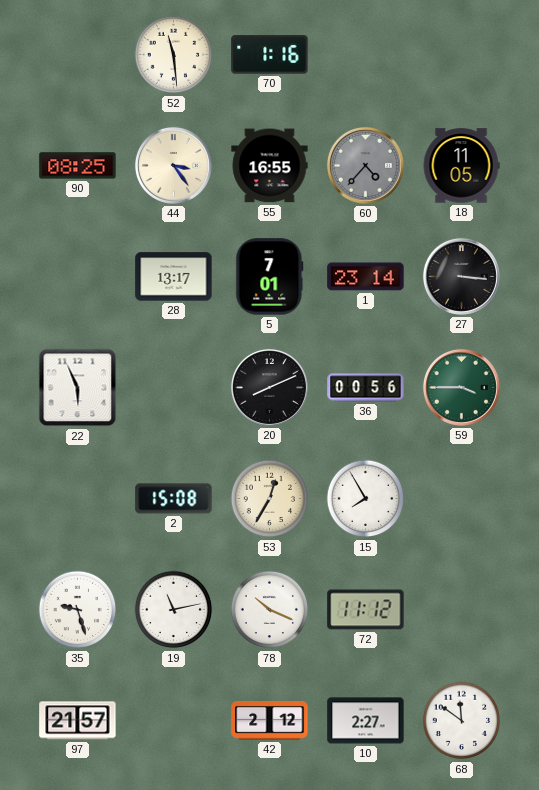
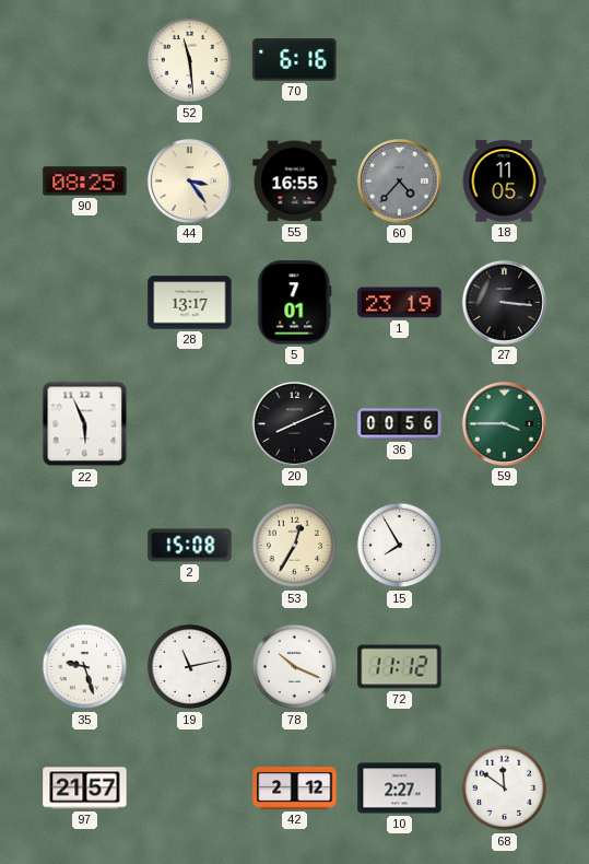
70: 1:16 -> 6:16
1: 23:14 -> 23:19
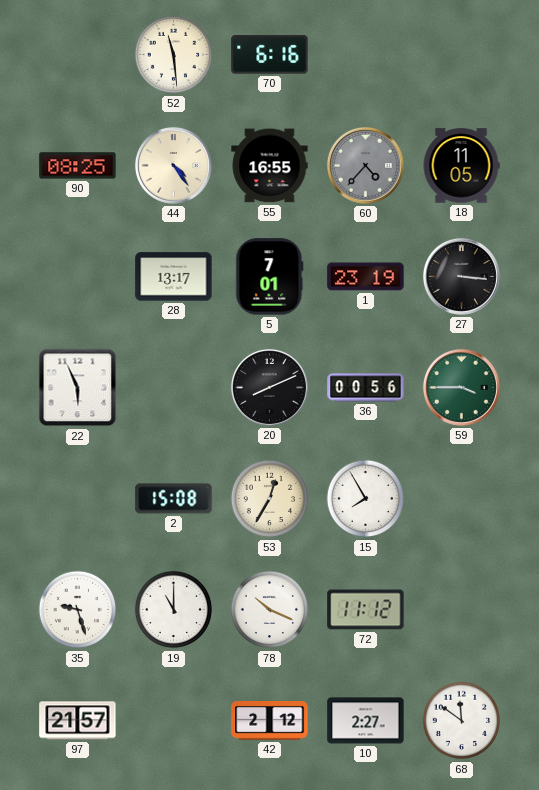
44: 3:24 -> 4:24
19: 11:13 -> 11:00
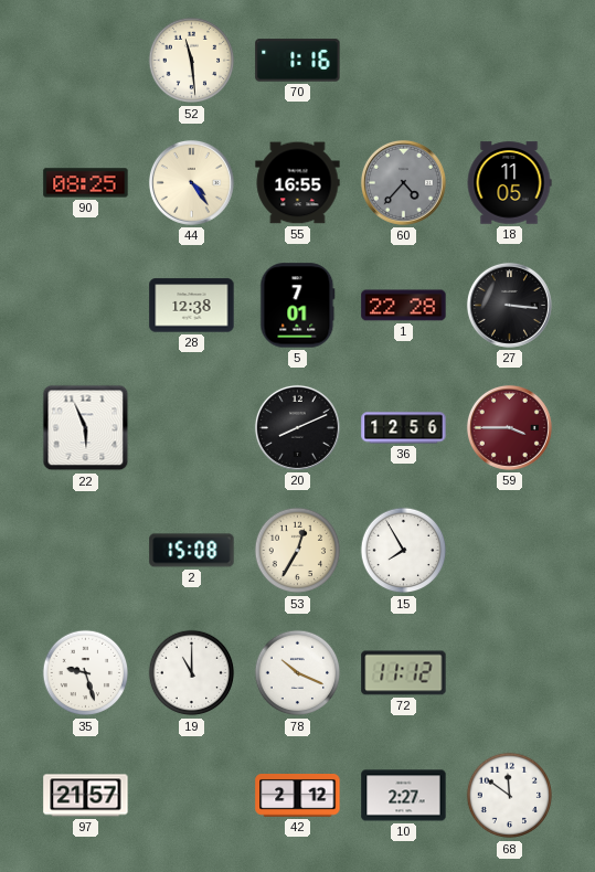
70: 6:16 -> 1:16
28: 13:17 -> 12:38
1: 23:19 -> 22:28
36: 00:56 -> 12:56
59 dial: green -> burgundy
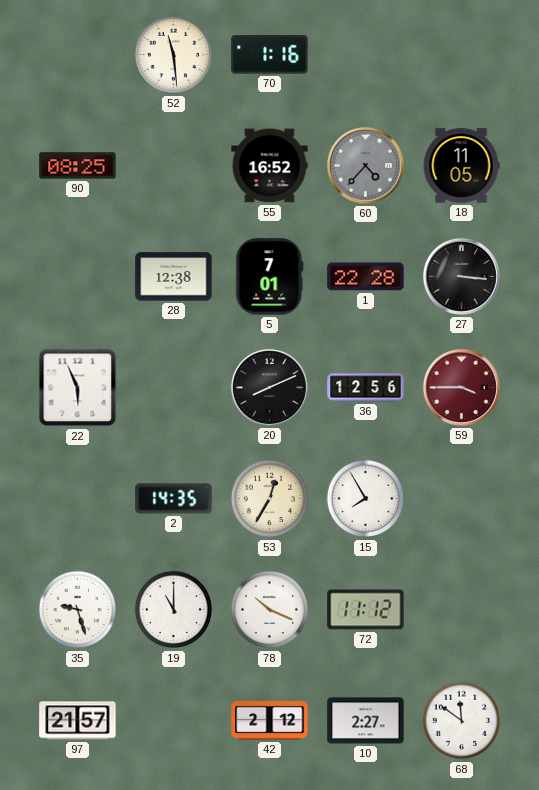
44: 4:24 -> none
55: 16:55 -> 16:52
2: 15:08 -> 14:35
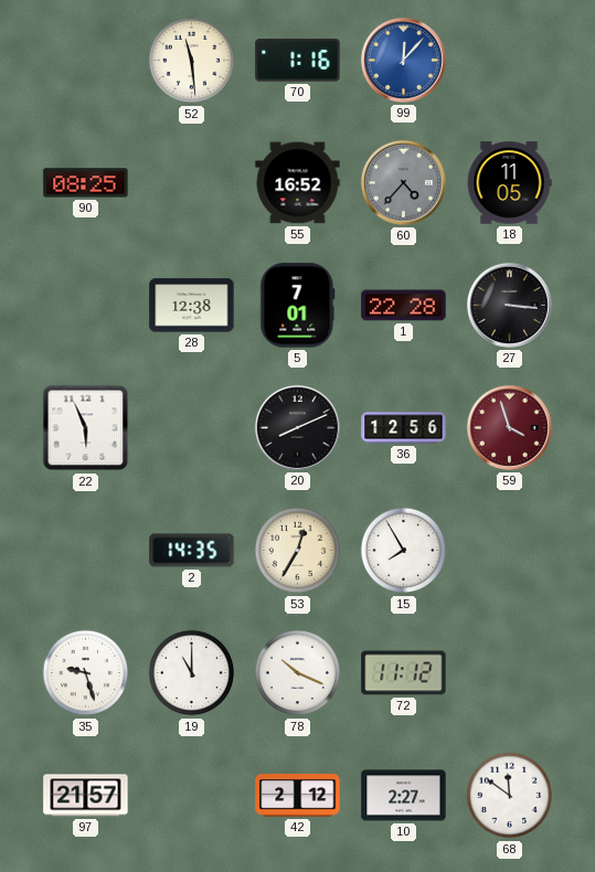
99: none -> 12:07
59: 3:45 -> 3:57
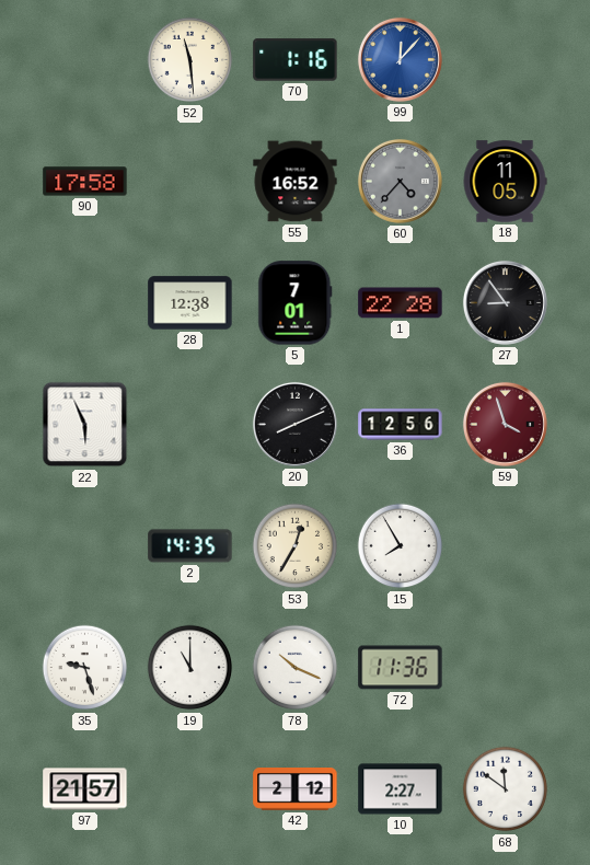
90: 08:25 -> 17:58
27: 3:16 -> 8:54
72: 11:12 -> 11:36
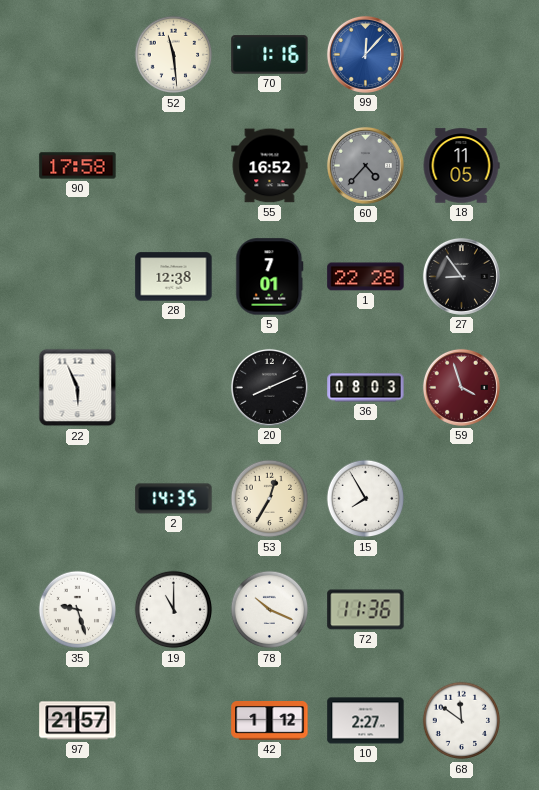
36: 12:56 -> 08:03
42: 2:12 -> 1:12
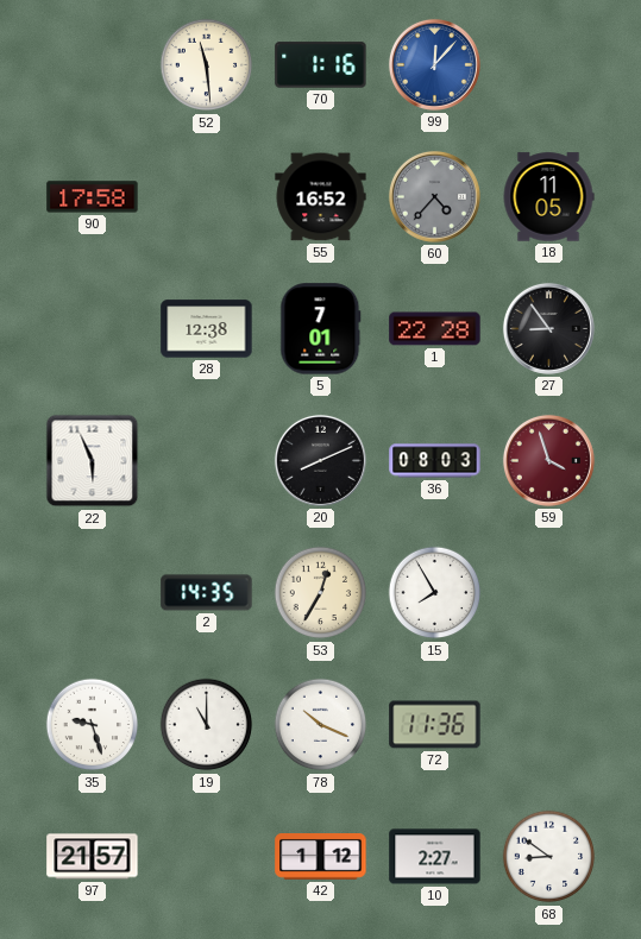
68: 11:51 -> 8:51
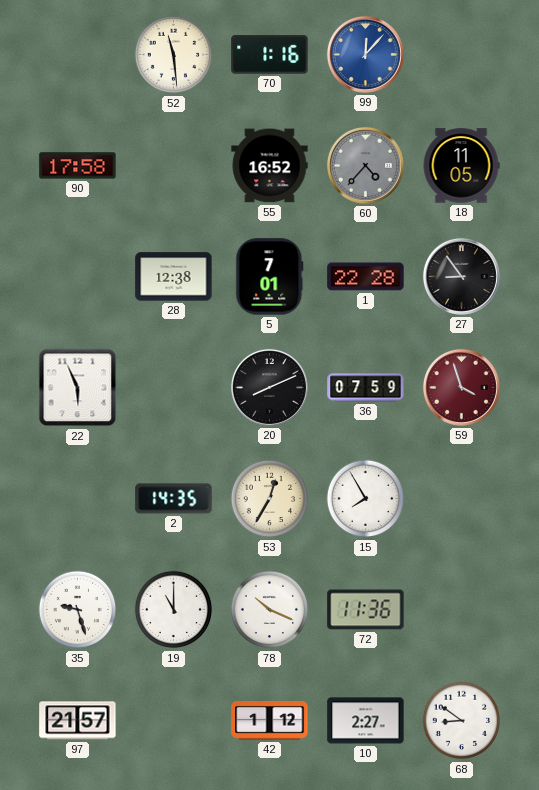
36: 08:03 -> 07:59
